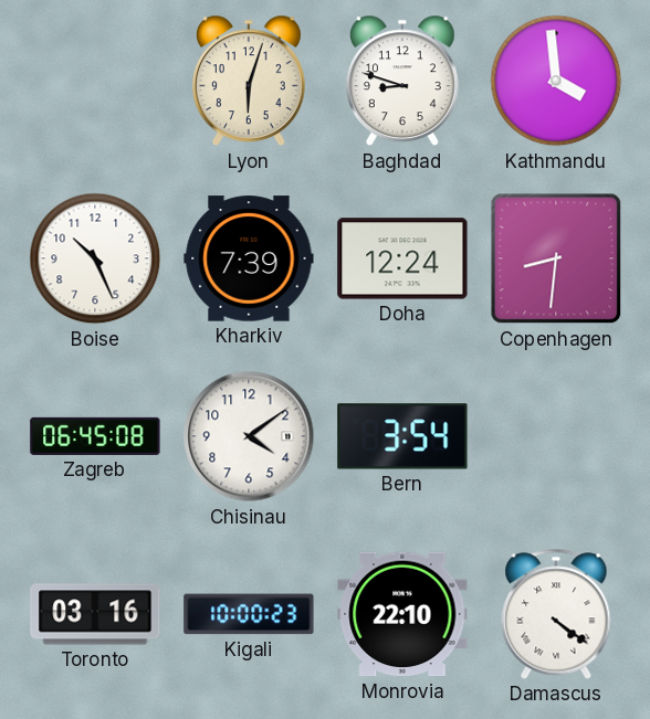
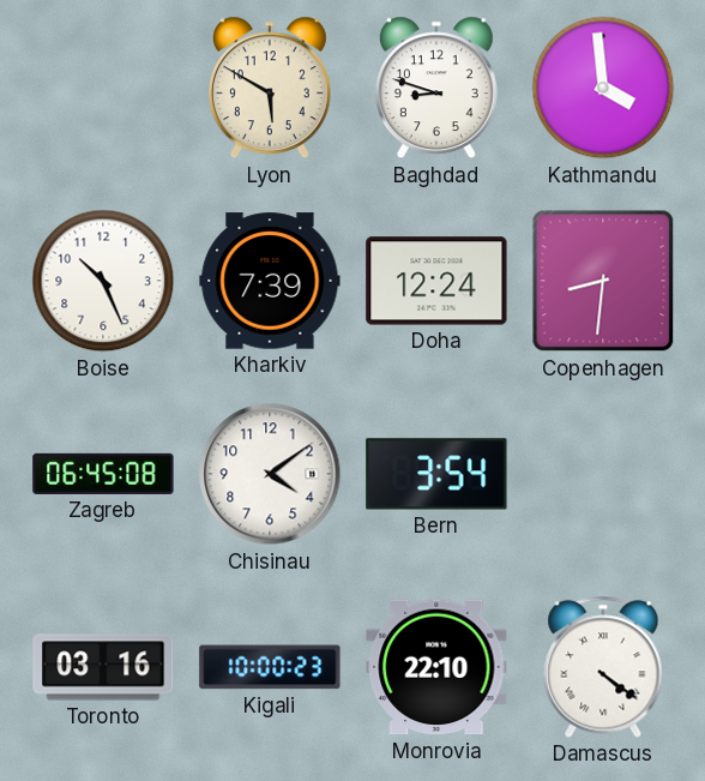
Lyon: 6:03 -> 5:50
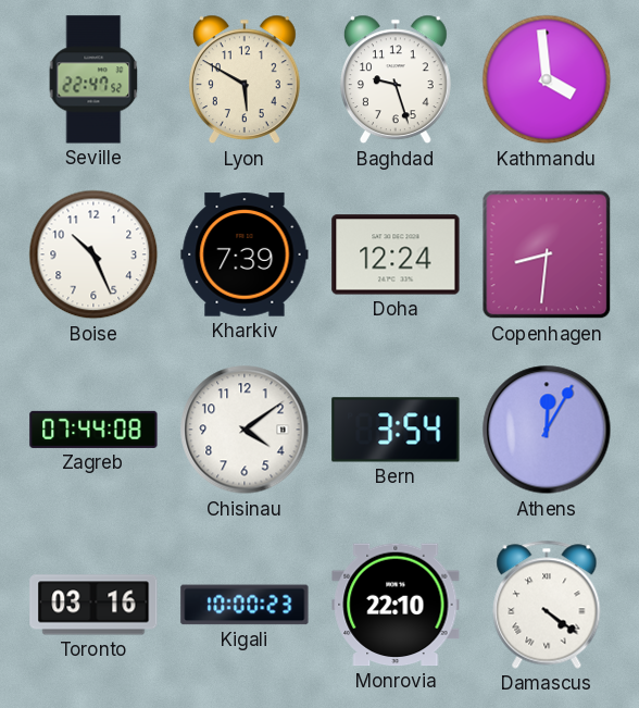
Seville: none -> 22:47
Baghdad: 8:48 -> 9:27
Zagreb: 06:45 -> 07:44
Athens: none -> 12:05
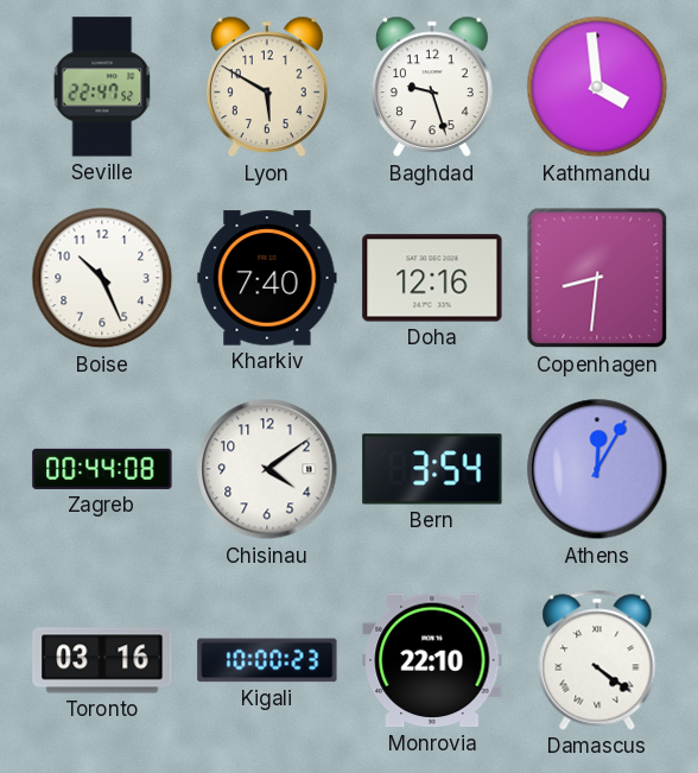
Kharkiv: 7:39 -> 7:40
Doha: 12:24 -> 12:16
Zagreb: 07:44 -> 00:44
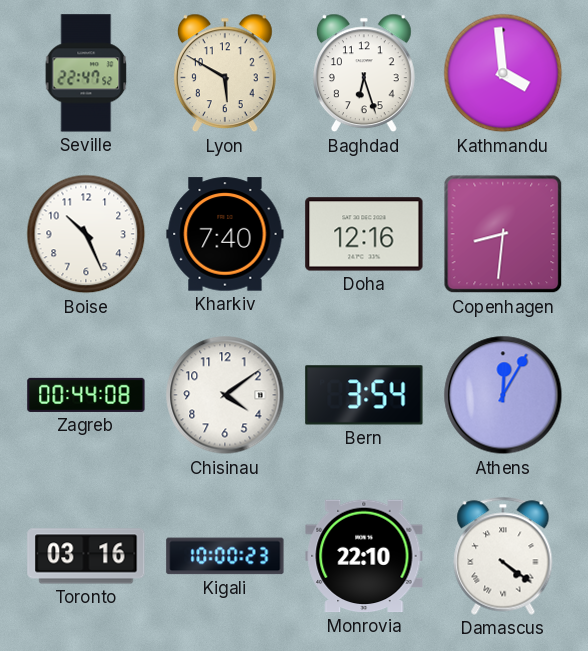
Baghdad: 9:27 -> 6:27
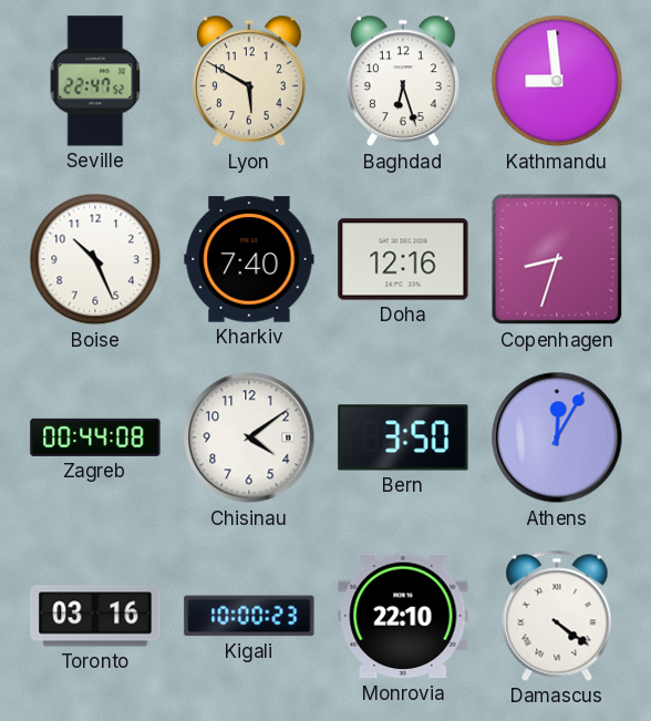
Kathmandu: 3:59 -> 8:59
Copenhagen: 8:31 -> 8:33
Bern: 3:54 -> 3:50
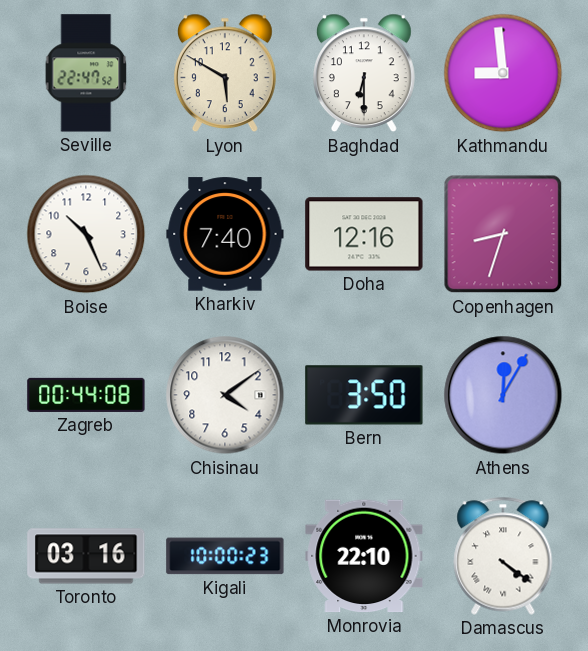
Baghdad: 6:27 -> 6:30
